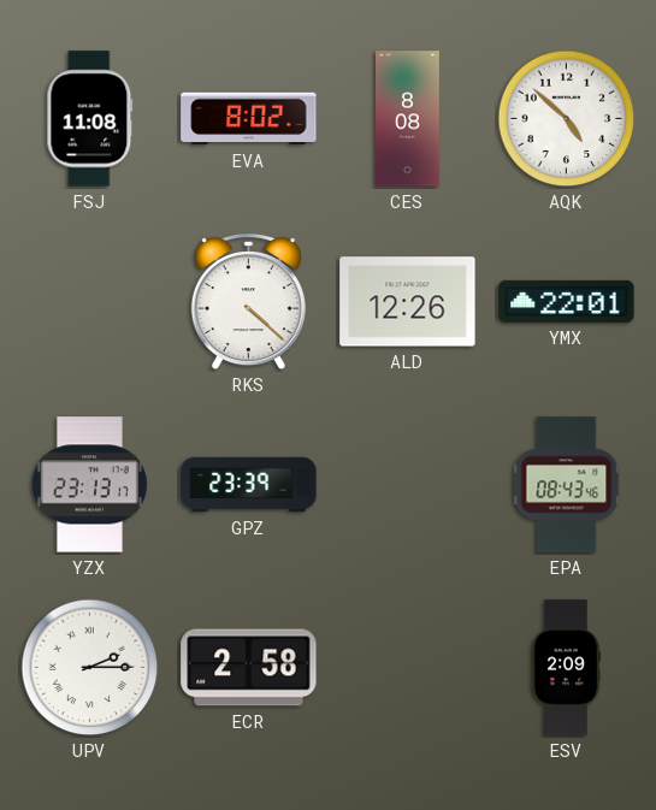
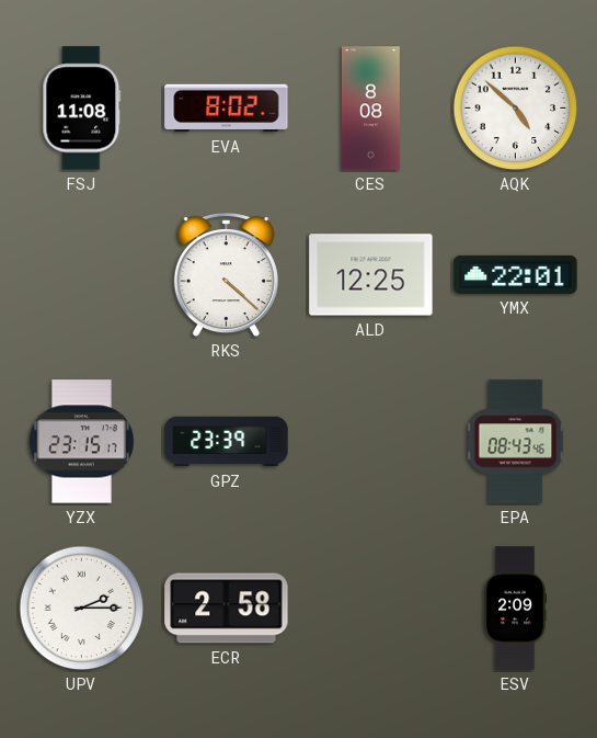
ALD: 12:26 -> 12:25
YZX: 23:13 -> 23:15
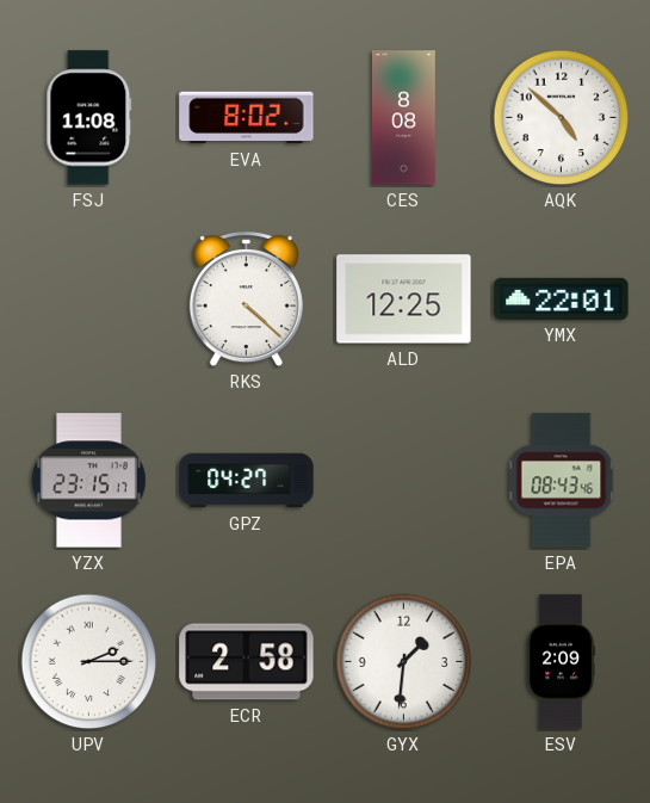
GPZ: 23:39 -> 04:27
GYX: none -> 1:31
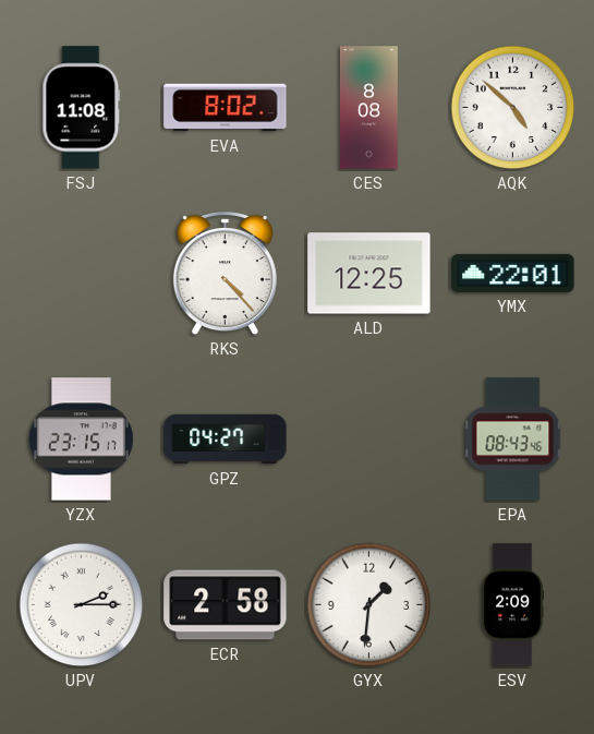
RKS: 4:22 -> 4:23
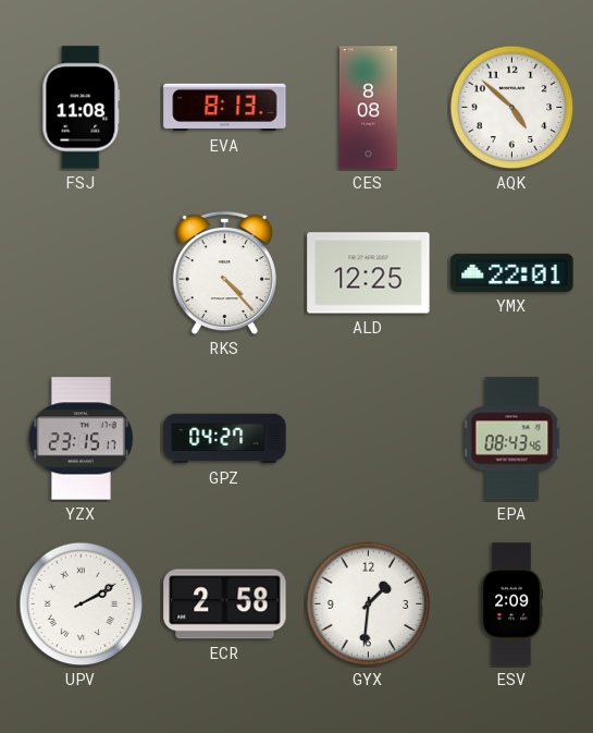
EVA: 8:02 -> 8:13
UPV: 2:15 -> 2:10
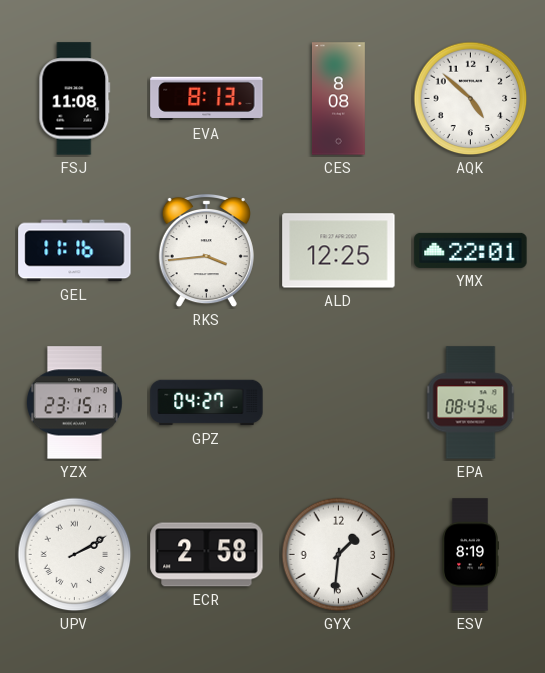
GEL: none -> 11:16
RKS: 4:23 -> 3:44
ESV: 2:09 -> 8:19
